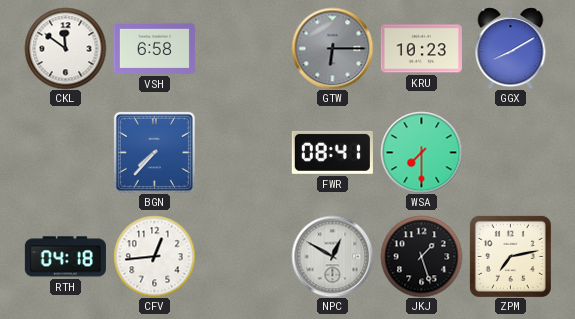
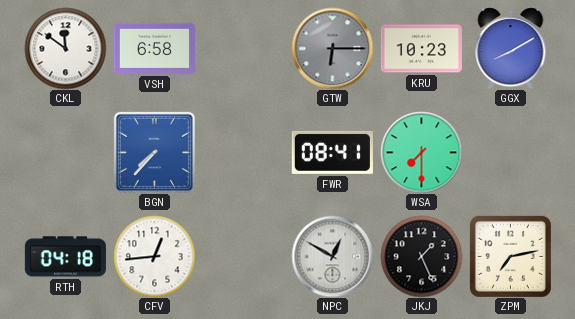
JKJ: 1:27 -> 1:26
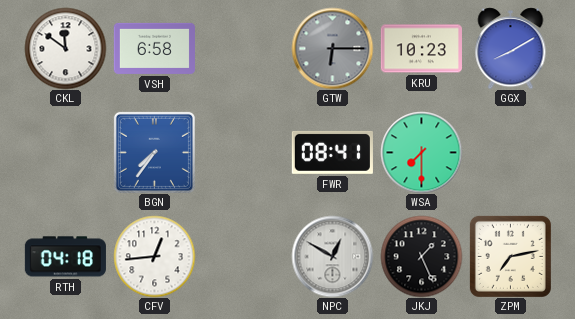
BGN: 7:37 -> 7:36
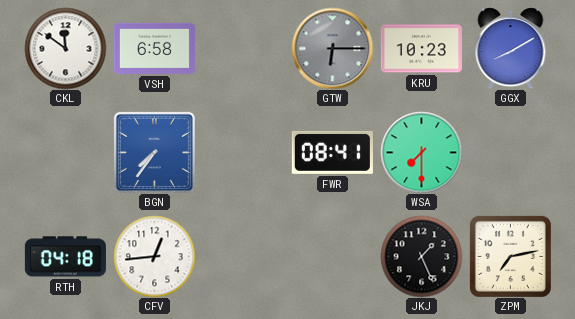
NPC: 12:50 -> none
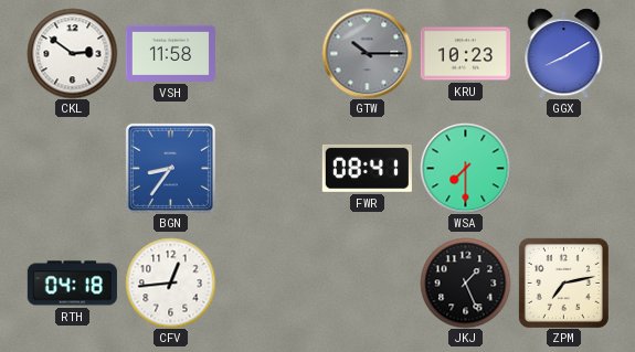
CKL: 11:51 -> 2:51
VSH: 6:58 -> 11:58
GTW: 6:15 -> 10:15
BGN: 7:36 -> 8:36
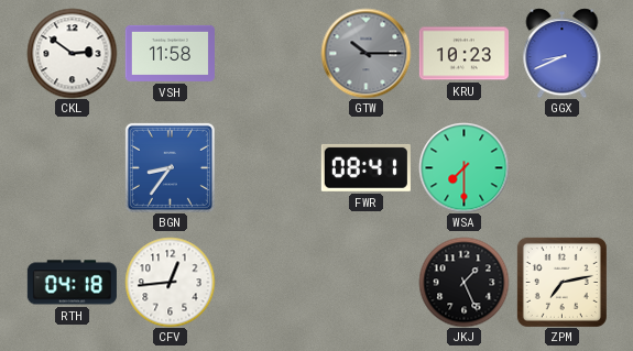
GGX: 8:10 -> 8:41
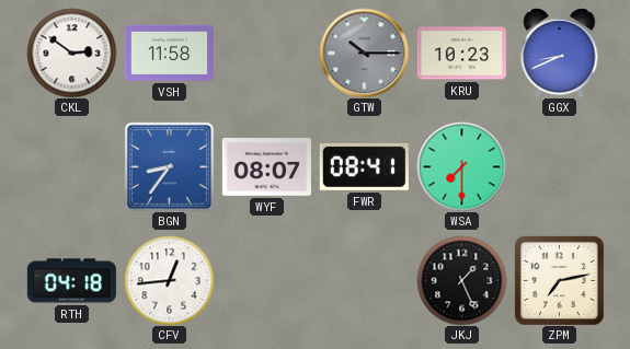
WYF: none -> 08:07
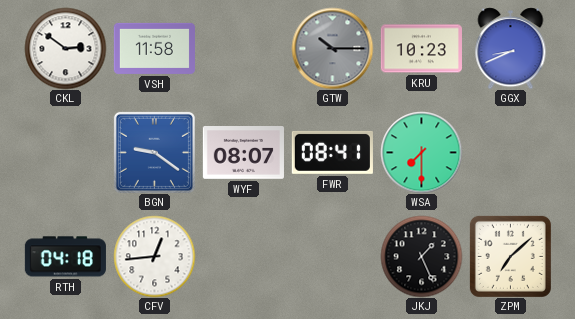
BGN: 8:36 -> 9:21
ZPM: 7:13 -> 7:08
